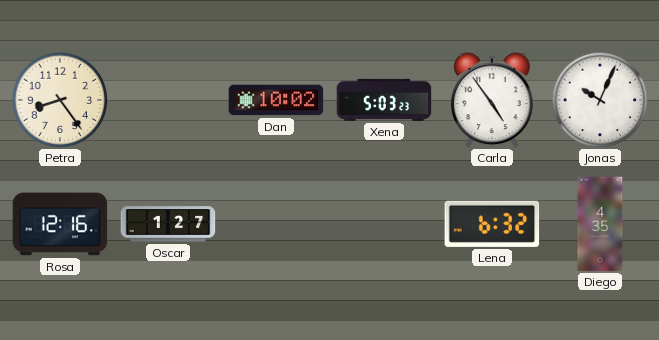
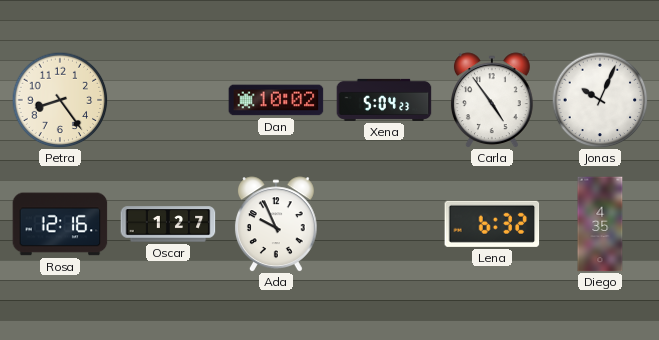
Xena: 5:03 -> 5:04
Ada: none -> 9:56
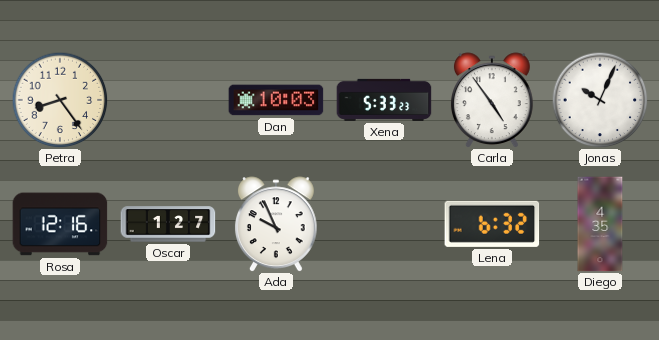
Dan: 10:02 -> 10:03
Xena: 5:04 -> 5:33
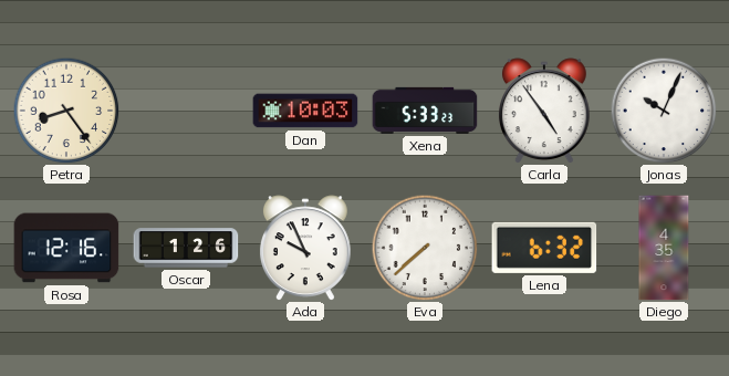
Oscar: 1:27 -> 1:26
Eva: none -> 7:38
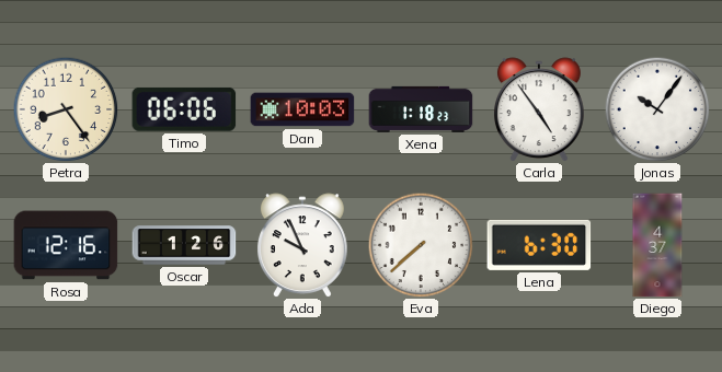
Timo: none -> 06:06
Xena: 5:33 -> 1:18
Jonas: 10:04 -> 10:06
Lena: 6:32 -> 6:30
Diego: 4:35 -> 4:37
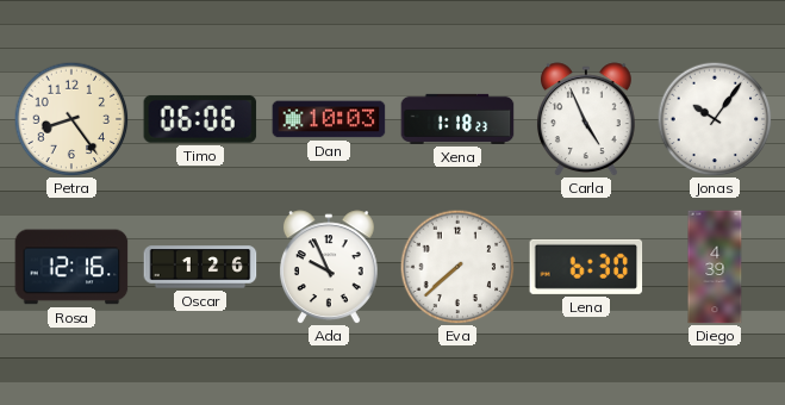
Carla: 4:54 -> 4:56
Diego: 4:37 -> 4:39
